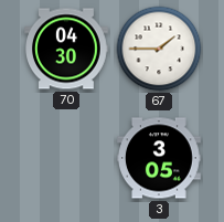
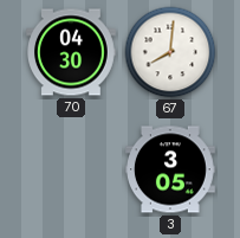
67: 1:45 -> 8:01
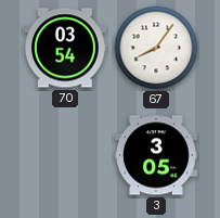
70: 04:30 -> 03:54
67: 8:01 -> 8:06
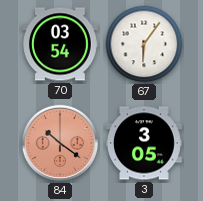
67: 8:06 -> 6:06
84: none -> 10:21
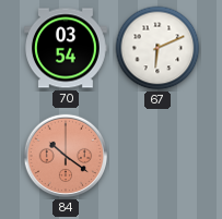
67: 6:06 -> 6:11
3: 3:05 -> none
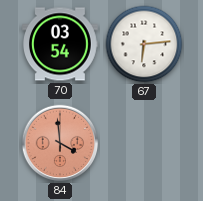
67: 6:11 -> 6:14
84: 10:21 -> 3:59
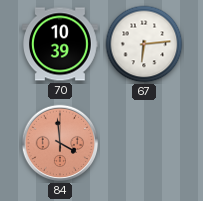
70: 03:54 -> 10:39
